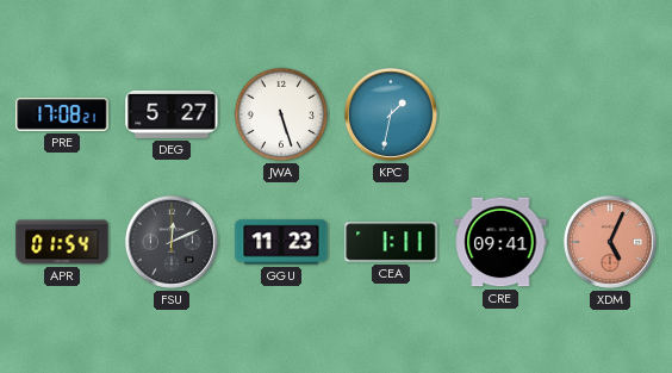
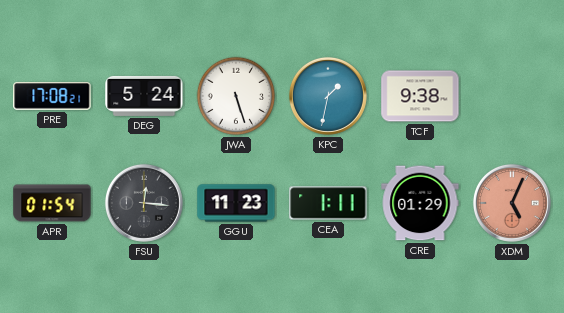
DEG: 5:27 -> 5:24
TCF: none -> 9:38
FSU: 12:11 -> 12:16
CRE: 09:41 -> 01:29
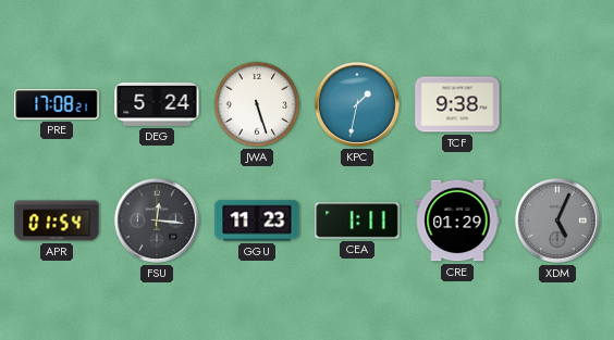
XDM dial: salmon -> grey
